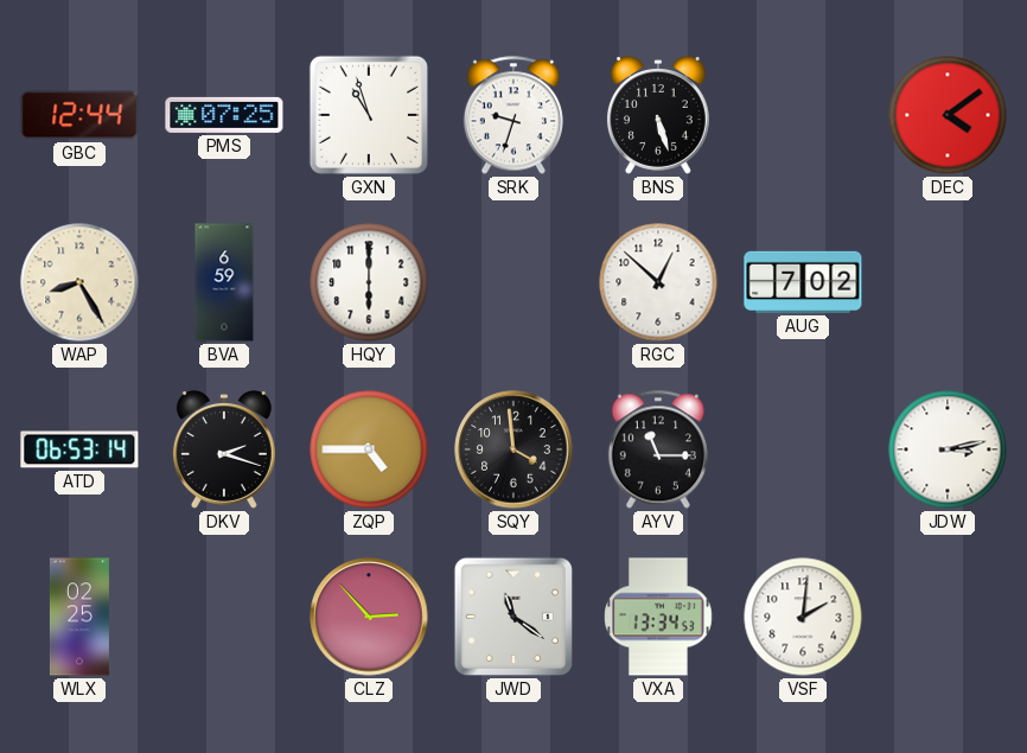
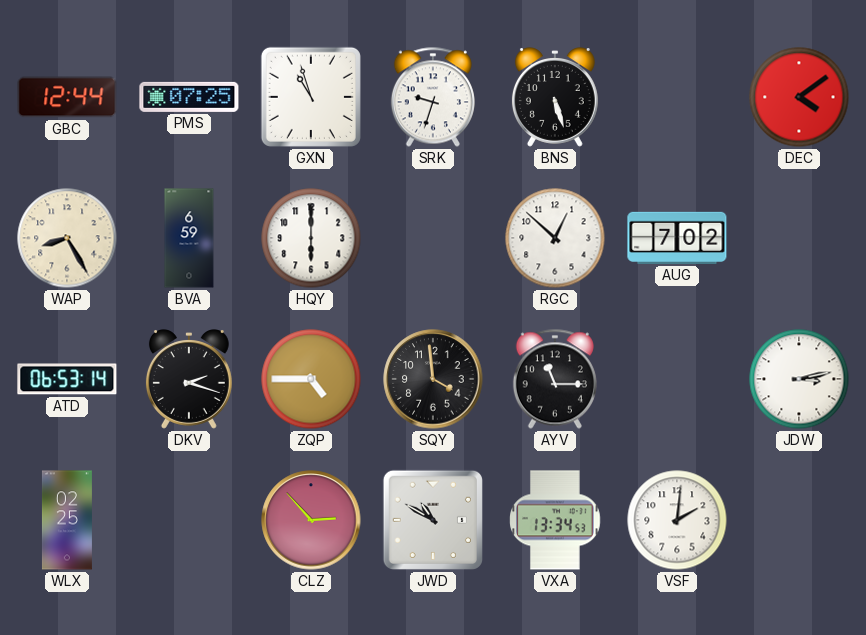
JWD: 11:21 -> 10:50
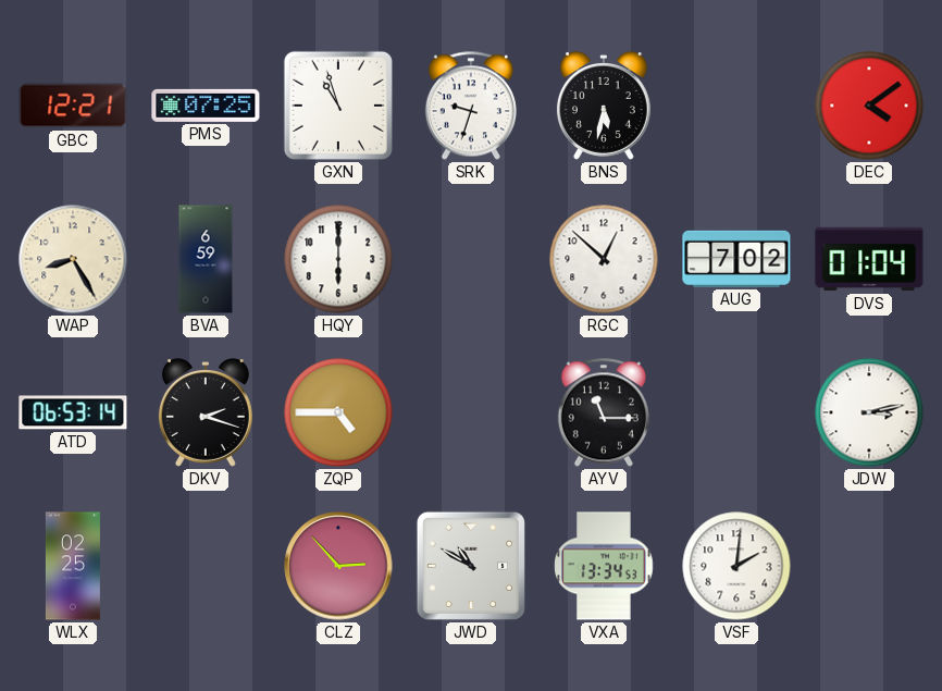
GBC: 12:44 -> 12:21
BNS: 5:27 -> 5:32
DVS: none -> 01:04
SQY: 3:59 -> none
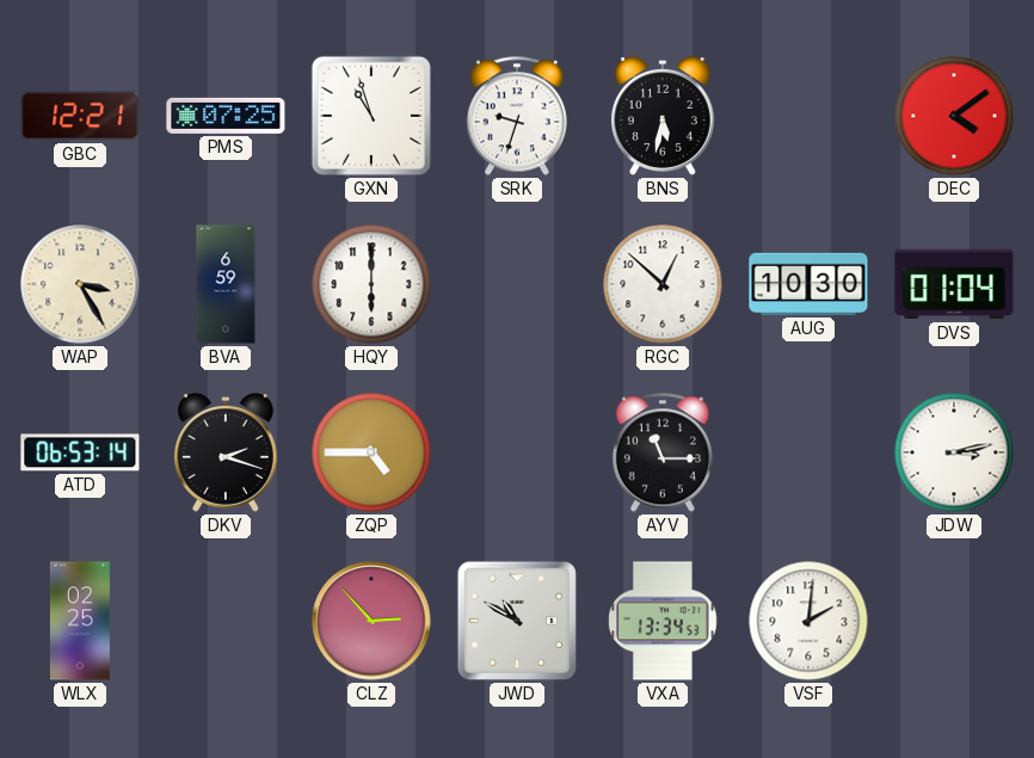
WAP: 8:25 -> 3:25
AUG: 7:02 -> 10:30
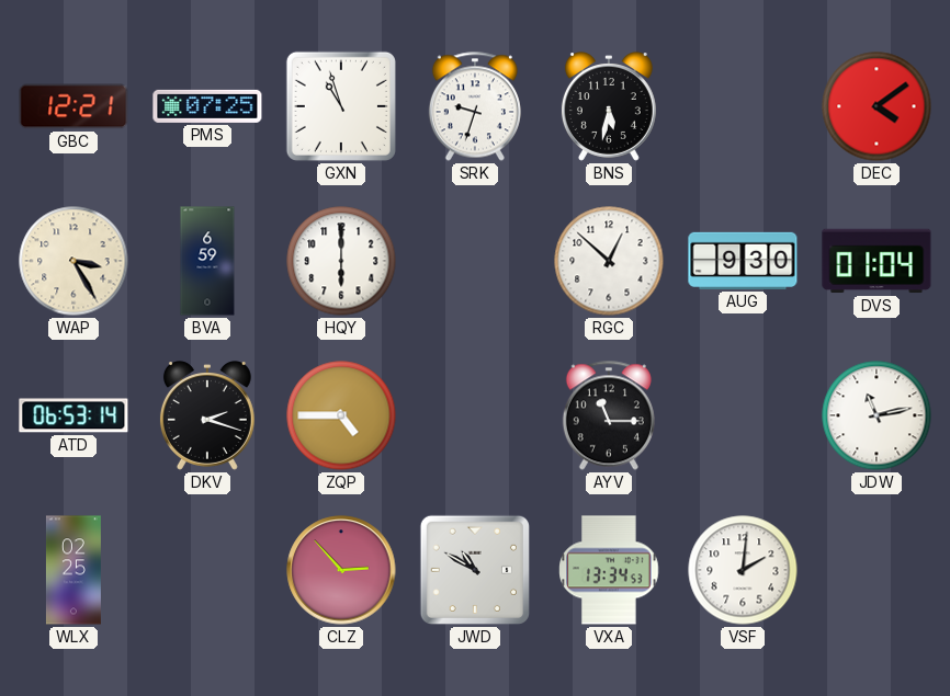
AUG: 10:30 -> 9:30
JDW: 3:13 -> 11:13
